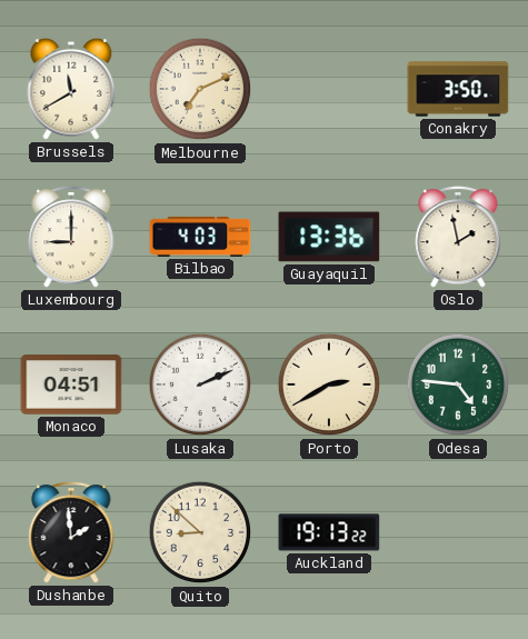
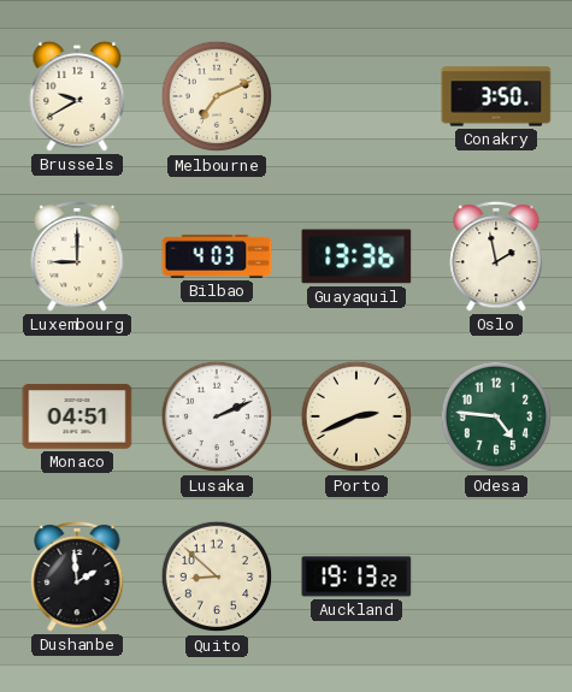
Brussels: 11:40 -> 9:40
Porto: 2:40 -> 2:41
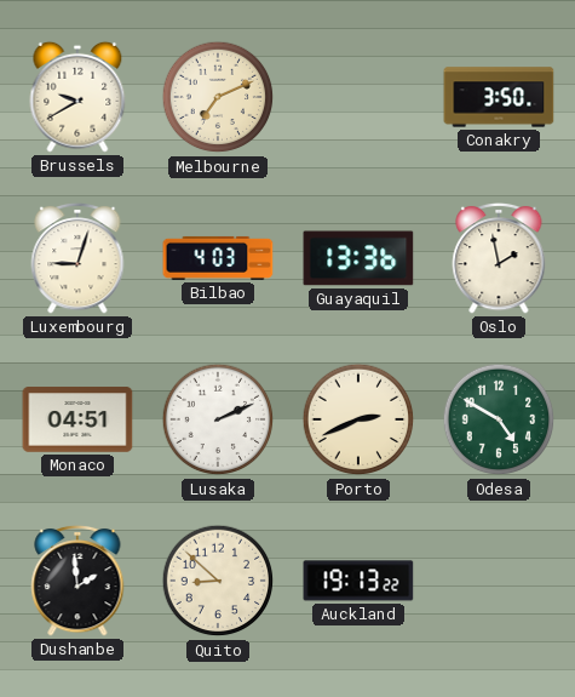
Luxembourg: 9:00 -> 9:03
Odesa: 4:46 -> 4:50
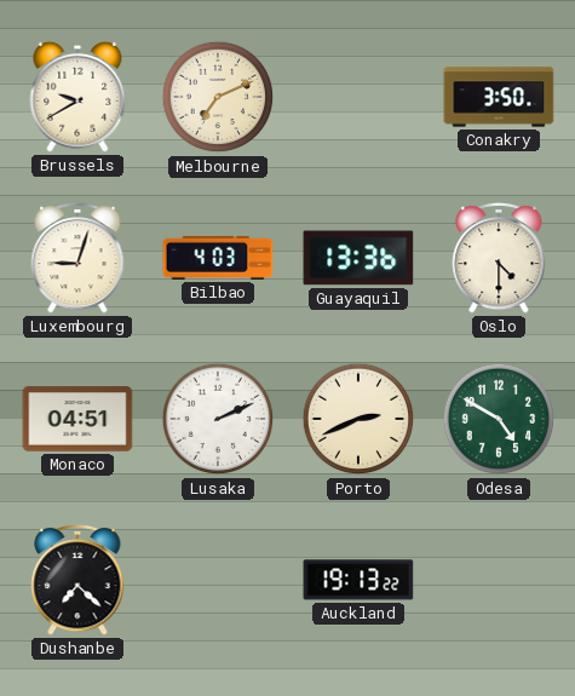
Oslo: 1:58 -> 4:30
Dushanbe: 1:59 -> 7:22
Quito: 8:52 -> none
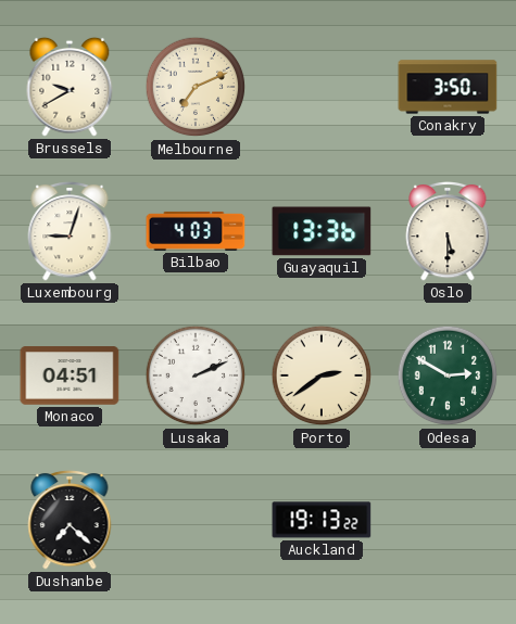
Oslo: 4:30 -> 5:30
Porto: 2:41 -> 2:39
Odesa: 4:50 -> 2:50
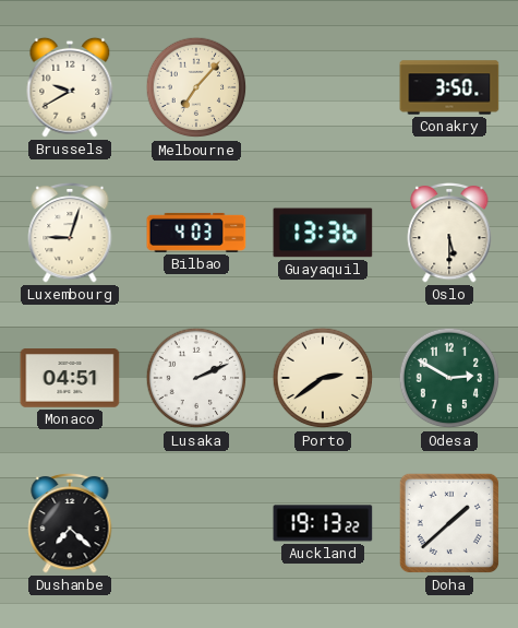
Melbourne: 7:11 -> 7:07
Doha: none -> 1:38
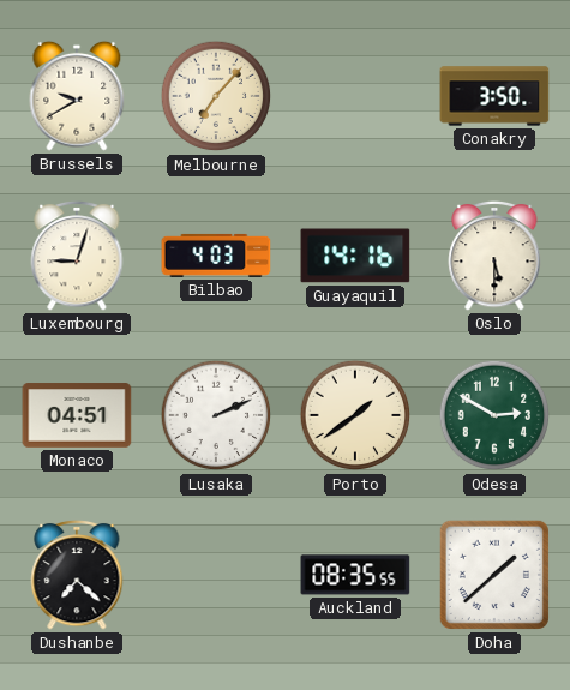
Guayaquil: 13:36 -> 14:16
Porto: 2:39 -> 1:39
Auckland: 19:13 -> 08:35
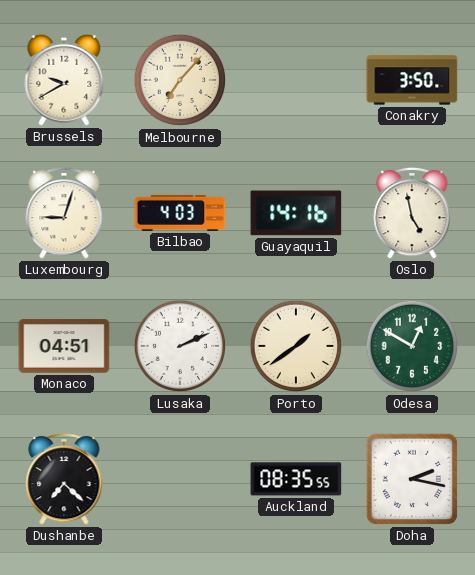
Oslo: 5:30 -> 4:58
Odesa: 2:50 -> 12:50
Doha: 1:38 -> 2:17
